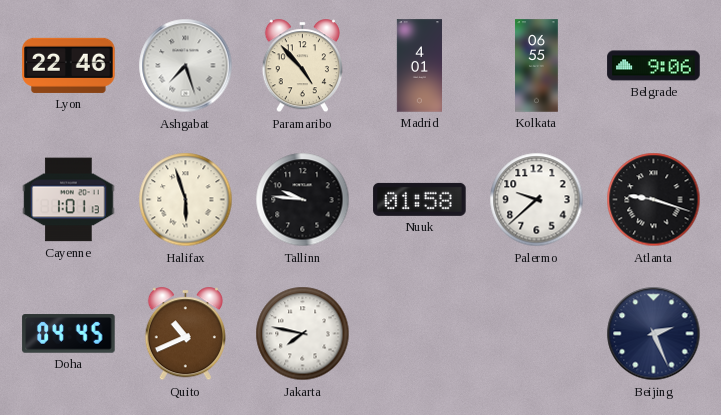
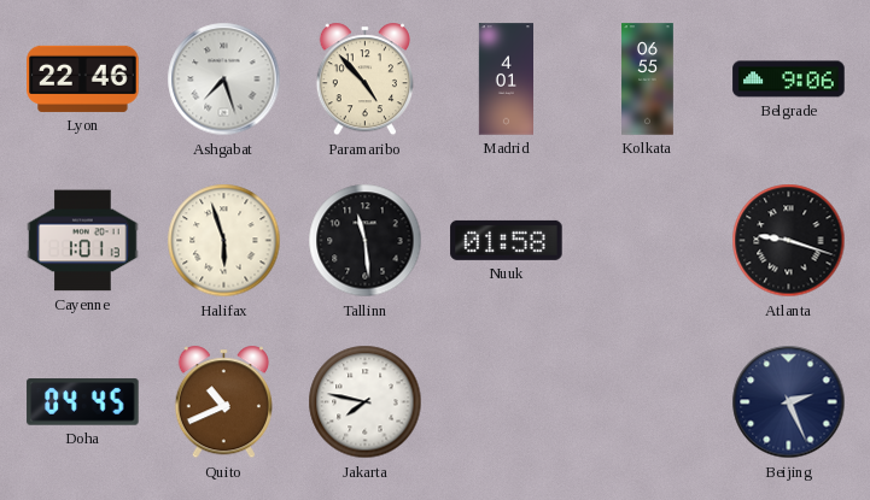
Tallinn: 9:46 -> 11:29
Palermo: 9:38 -> none
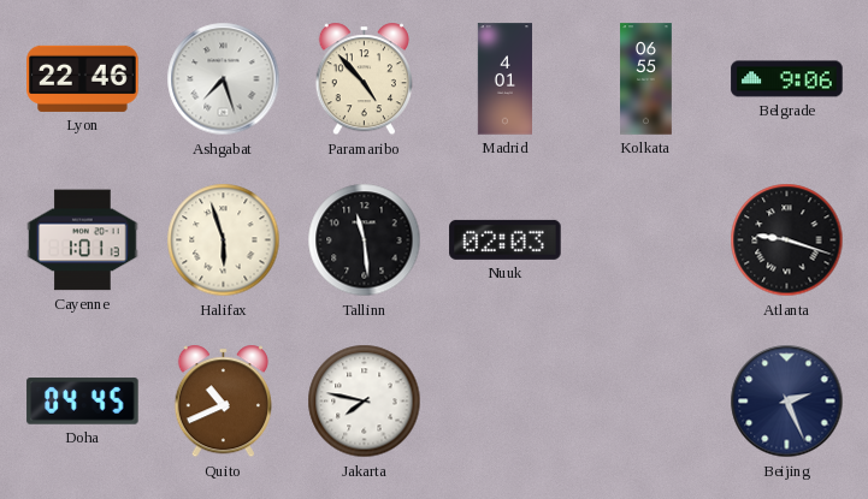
Nuuk: 01:58 -> 02:03
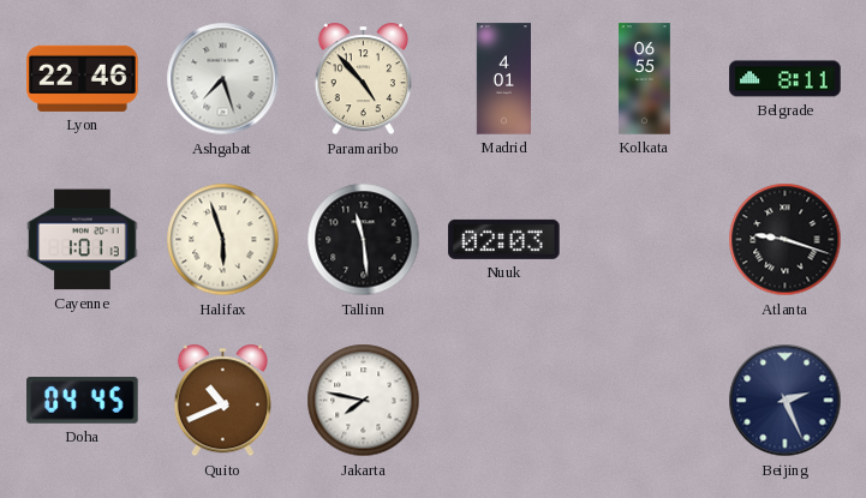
Belgrade: 9:06 -> 8:11
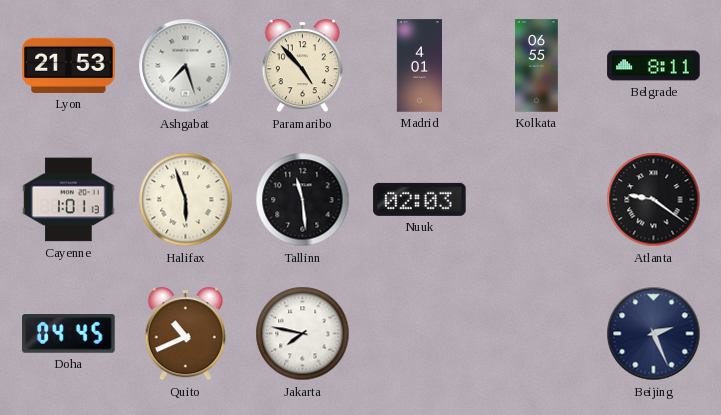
Lyon: 22:46 -> 21:53
Atlanta: 9:18 -> 9:21
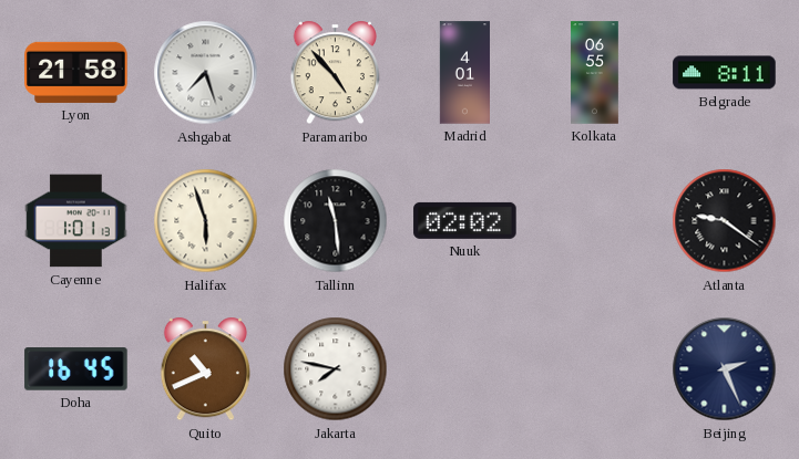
Lyon: 21:53 -> 21:58
Nuuk: 02:03 -> 02:02
Doha: 04:45 -> 16:45
